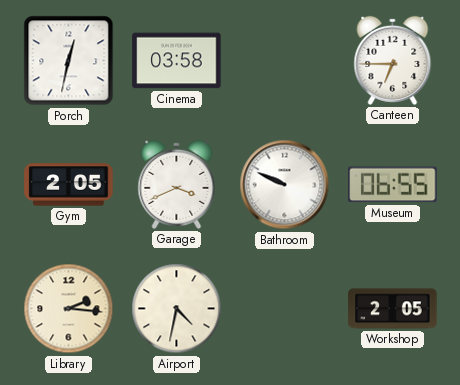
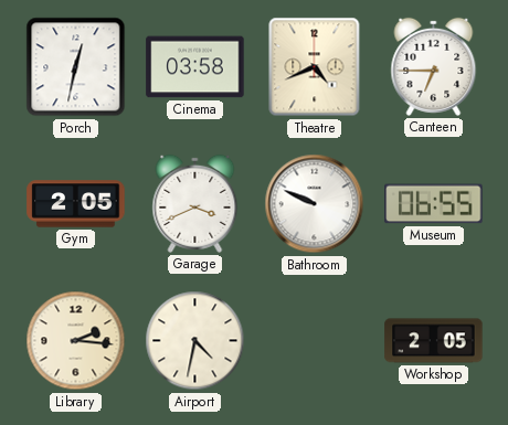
Theatre: none -> 4:41
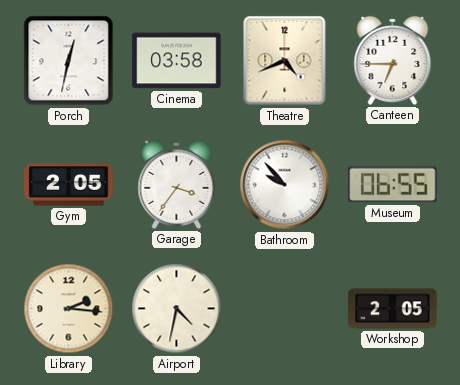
Garage: 3:41 -> 3:36
Bathroom: 9:49 -> 9:53
